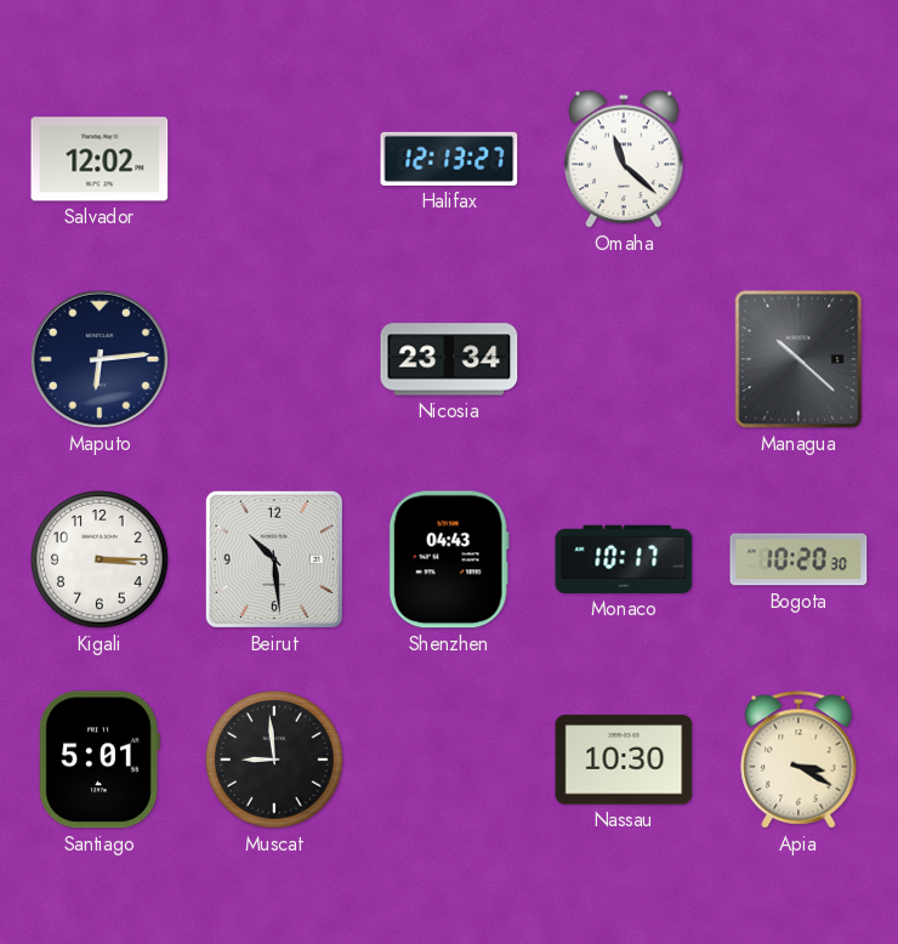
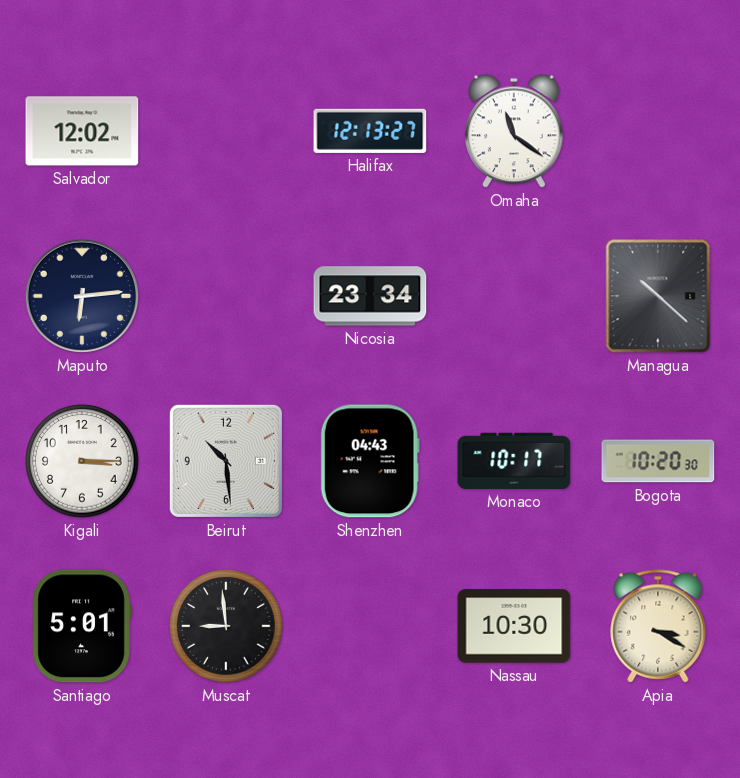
Omaha: 11:22 -> 11:21
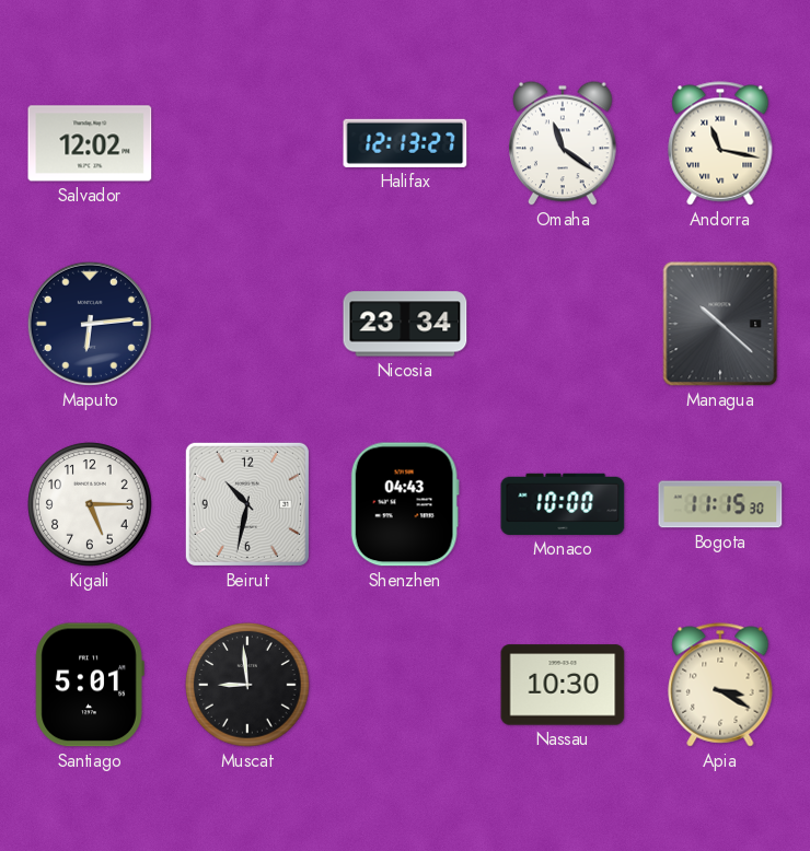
Andorra: none -> 11:17
Kigali: 3:15 -> 5:15
Beirut: 10:29 -> 10:32
Monaco: 10:17 -> 10:00
Bogota: 10:20 -> 11:15
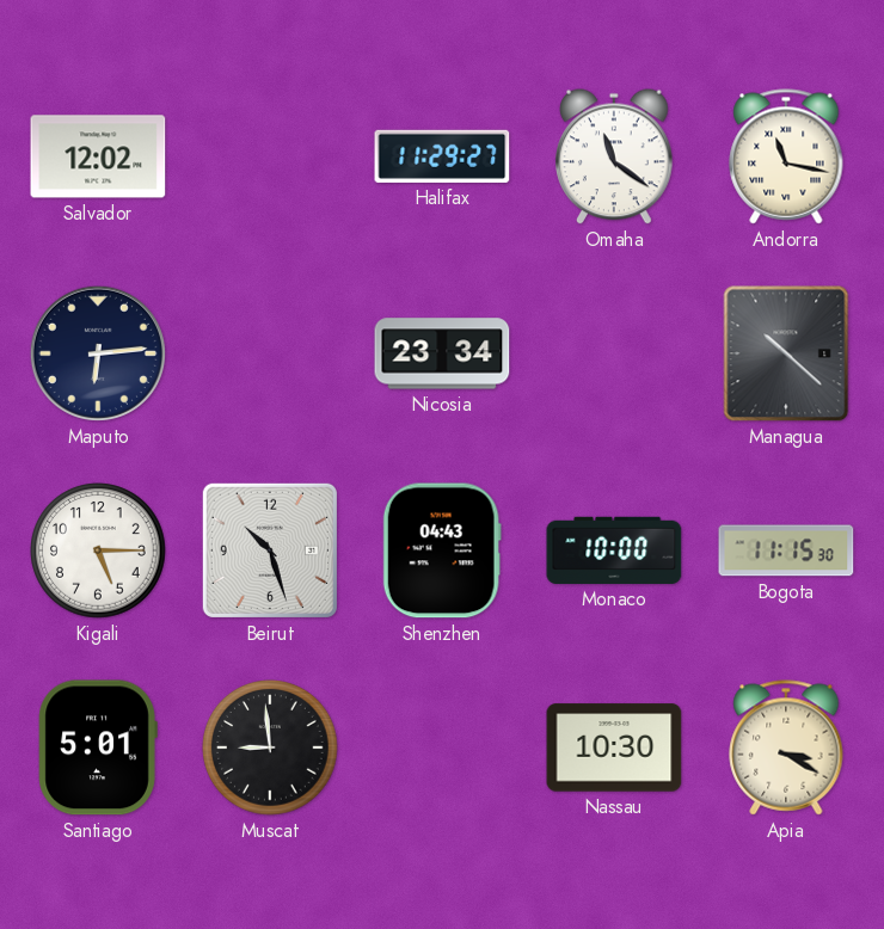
Halifax: 12:13 -> 11:29
Beirut: 10:32 -> 10:27
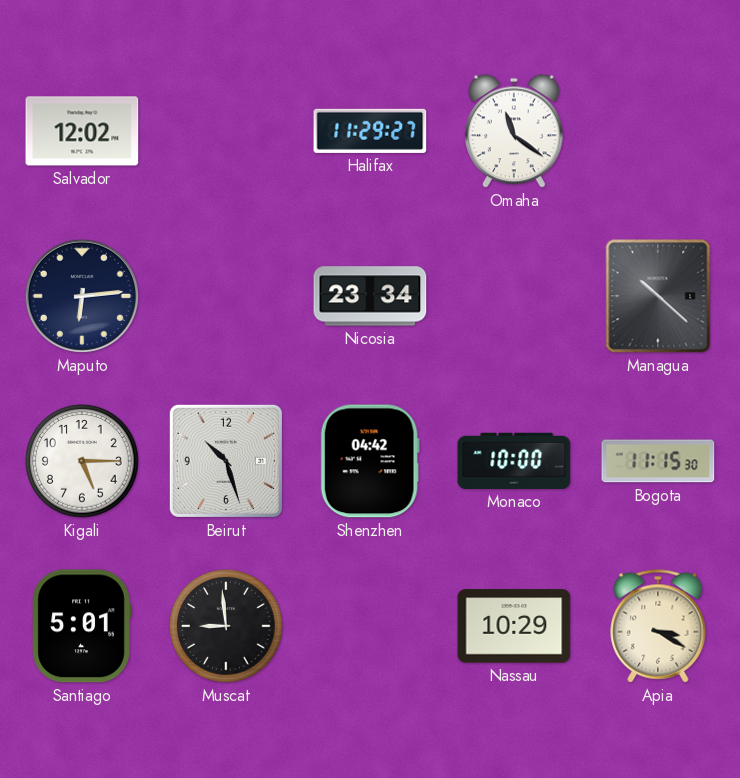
Andorra: 11:17 -> none
Shenzhen: 04:43 -> 04:42
Nassau: 10:30 -> 10:29
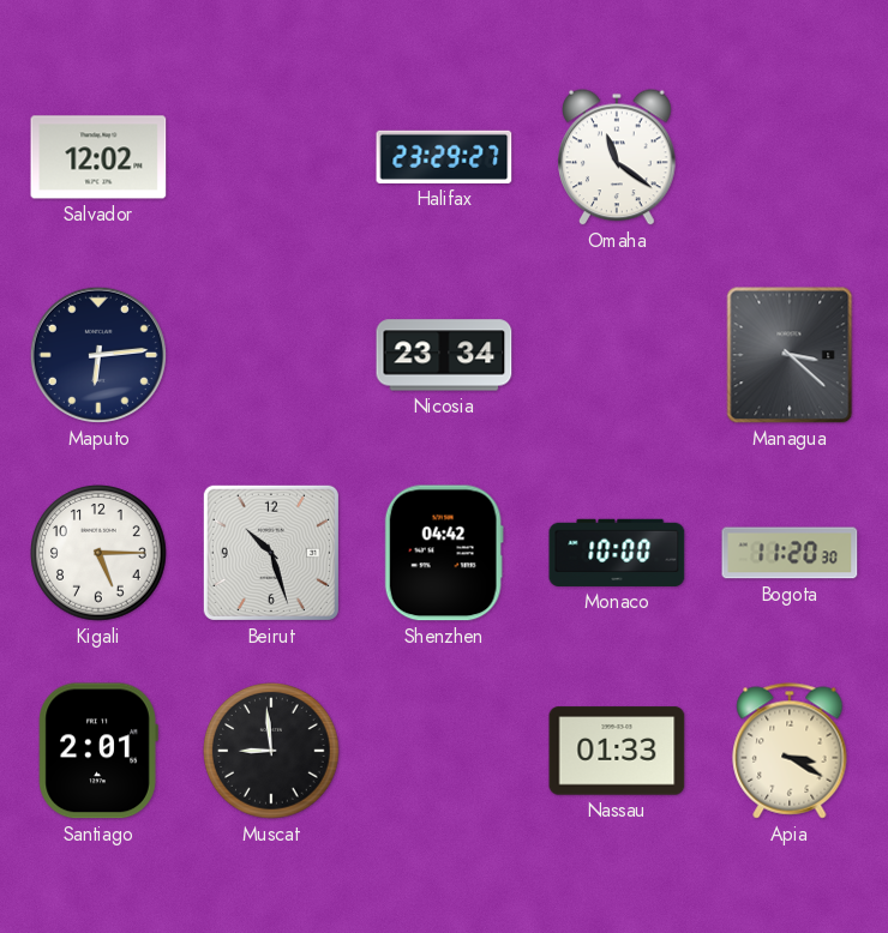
Halifax: 11:29 -> 23:29
Managua: 10:22 -> 3:22
Bogota: 11:15 -> 11:20
Santiago: 5:01 -> 2:01
Nassau: 10:29 -> 01:33
